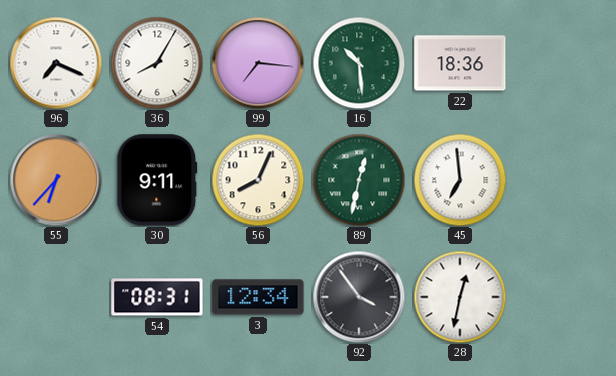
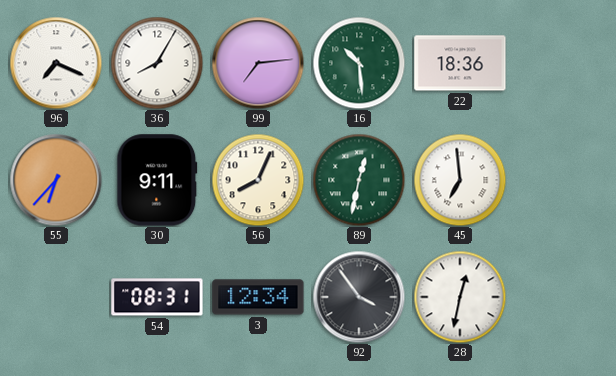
99: 7:16 -> 7:14
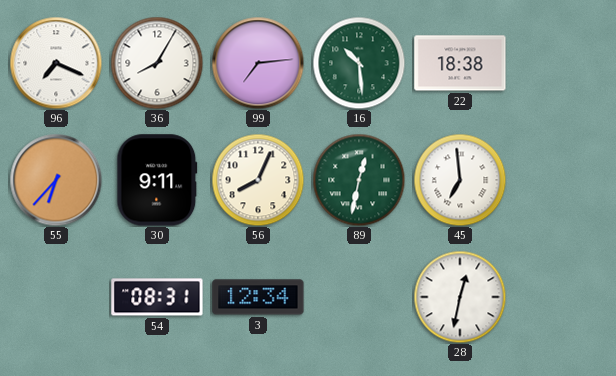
22: 18:36 -> 18:38
92: 3:54 -> none
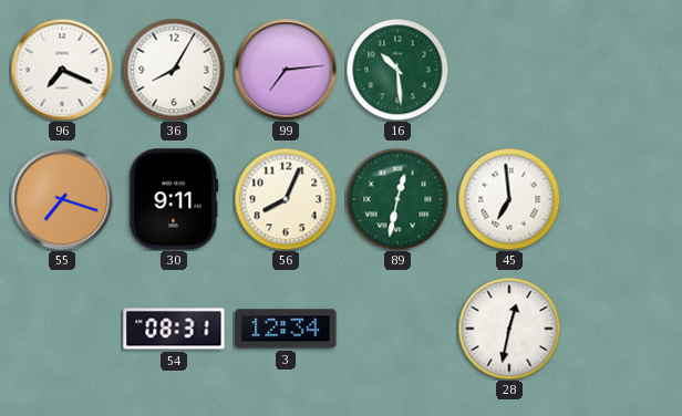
22: 18:38 -> none
55: 6:37 -> 7:18
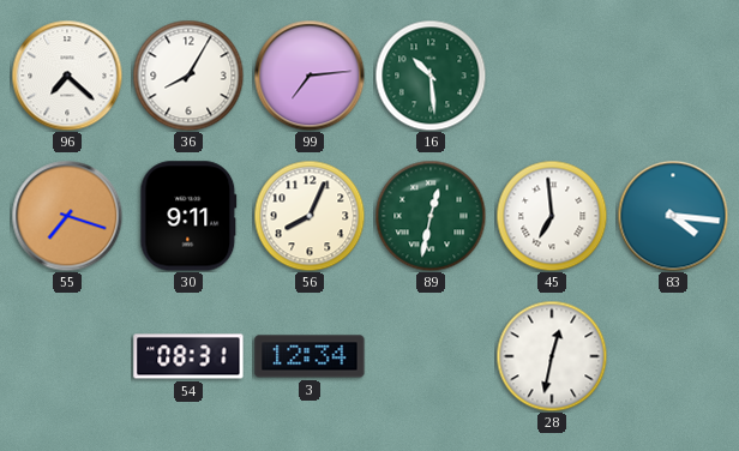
96: 7:19 -> 7:22
83: none -> 4:16
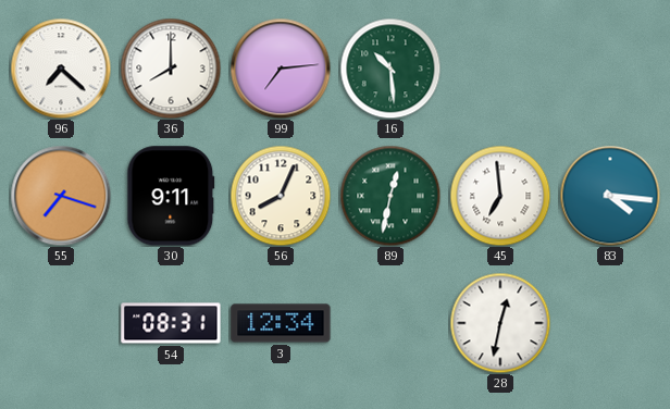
36: 8:05 -> 8:00
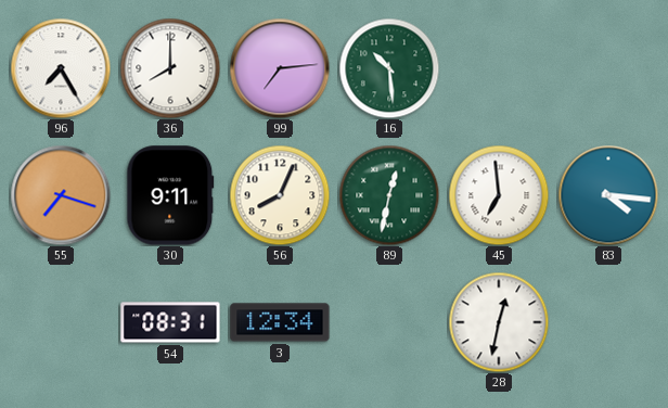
96: 7:22 -> 7:25
